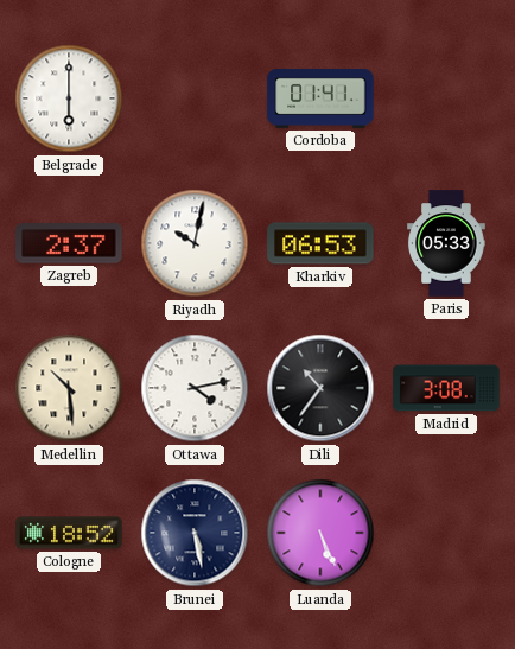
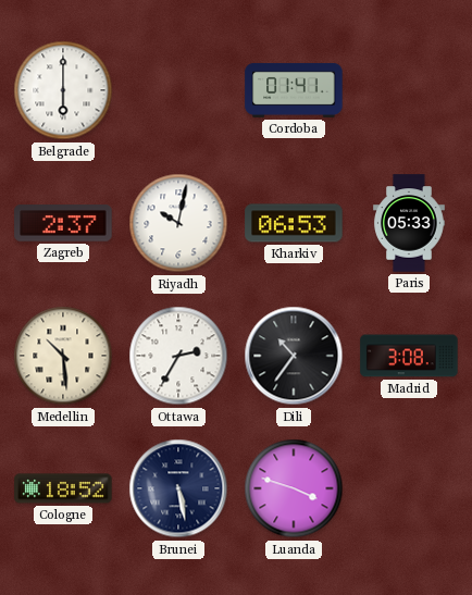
Ottawa: 4:13 -> 2:35
Luanda: 5:26 -> 3:48
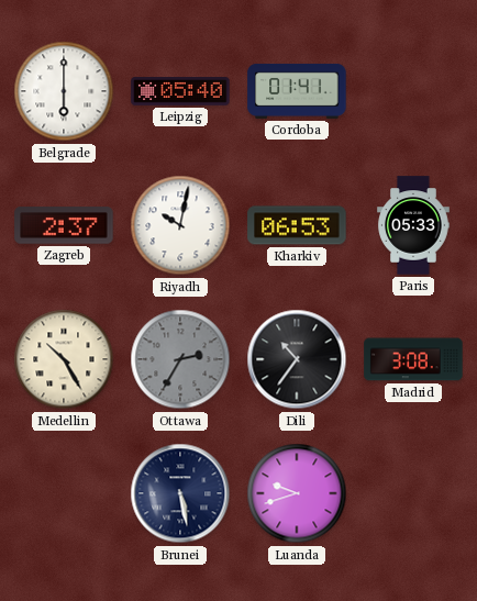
Leipzig: none -> 05:40
Medellin: 10:29 -> 10:25
Ottawa dial: white -> grey
Cologne: 18:52 -> none
Luanda: 3:48 -> 9:42
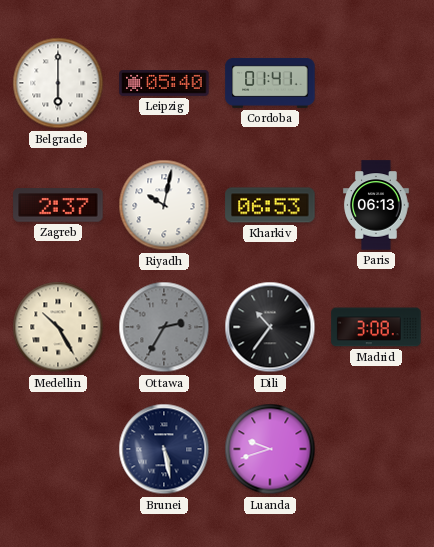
Paris: 05:33 -> 06:13
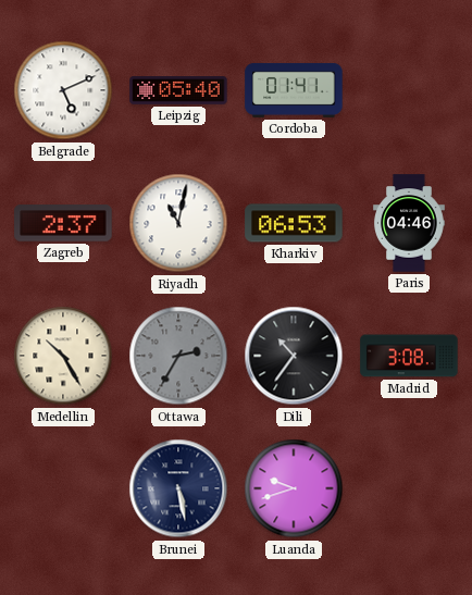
Belgrade: 6:00 -> 5:11
Riyadh: 10:02 -> 11:02
Paris: 06:13 -> 04:46
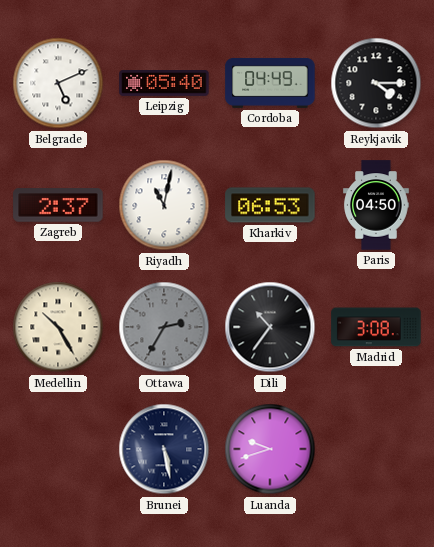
Cordoba: 01:41 -> 04:49
Reykjavik: none -> 4:15
Paris: 04:46 -> 04:50
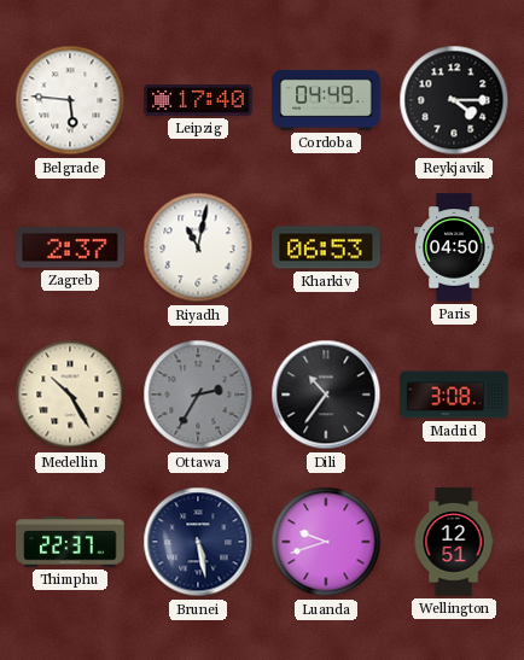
Belgrade: 5:11 -> 5:46
Leipzig: 05:40 -> 17:40
Thimphu: none -> 22:37
Wellington: none -> 12:51
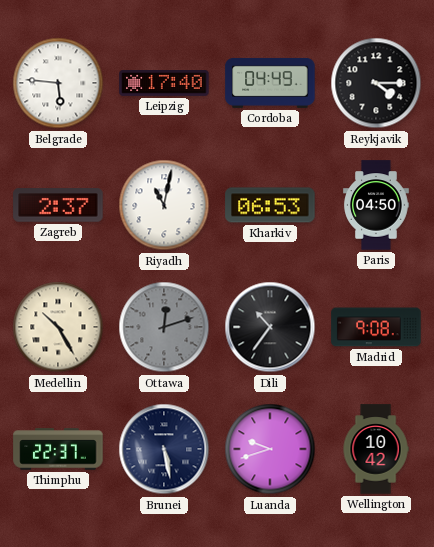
Ottawa: 2:35 -> 12:12
Madrid: 3:08 -> 9:08
Wellington: 12:51 -> 10:42
